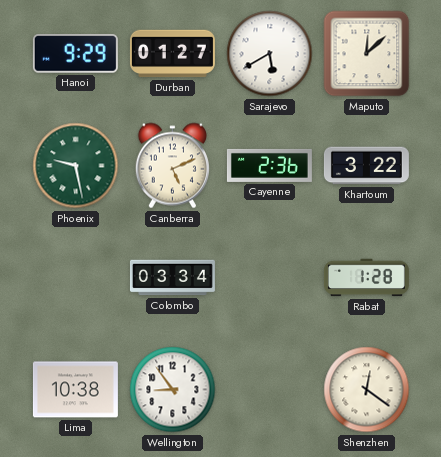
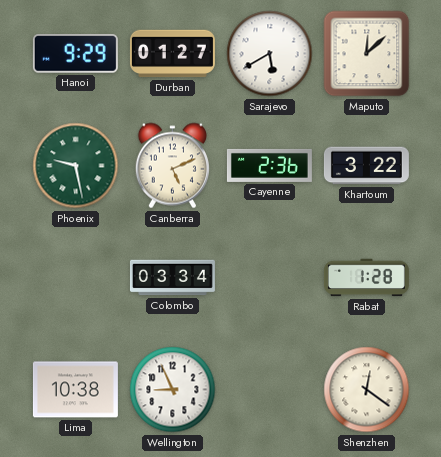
Wellington: 8:54 -> 8:56
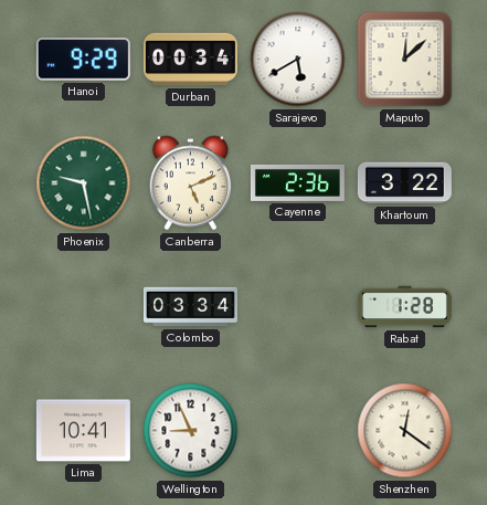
Durban: 01:27 -> 00:34
Lima: 10:38 -> 10:41
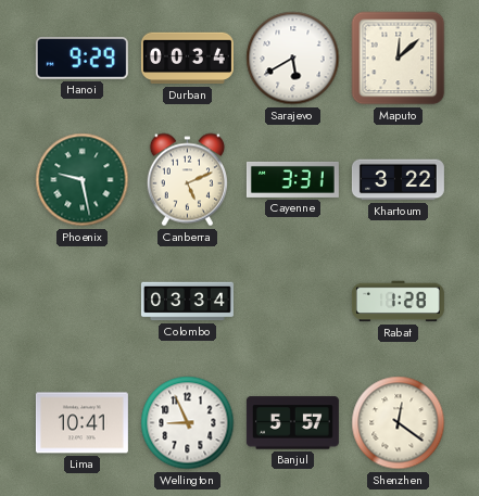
Cayenne: 2:36 -> 3:31
Banjul: none -> 5:57
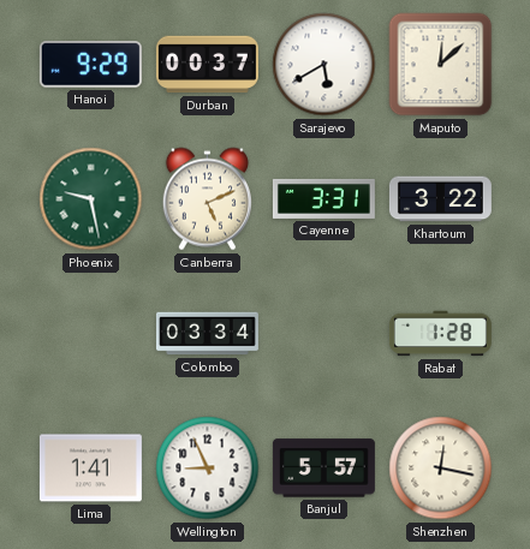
Durban: 00:34 -> 00:37
Lima: 10:41 -> 1:41
Shenzhen: 12:21 -> 12:17
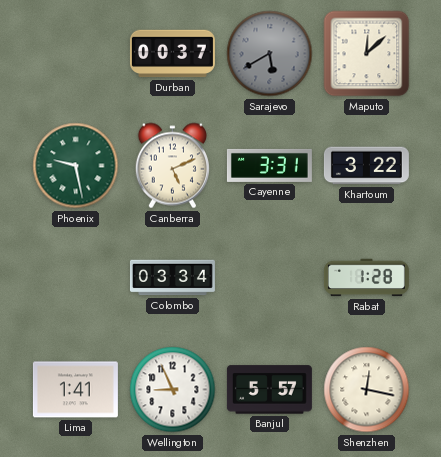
Hanoi: 9:29 -> none
Sarajevo dial: white -> grey
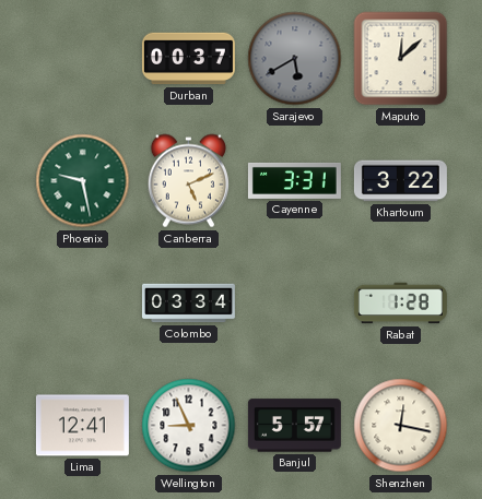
Lima: 1:41 -> 12:41
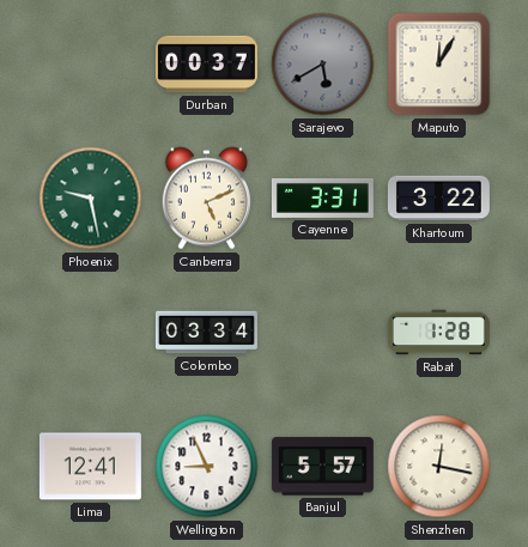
Maputo: 12:08 -> 12:05
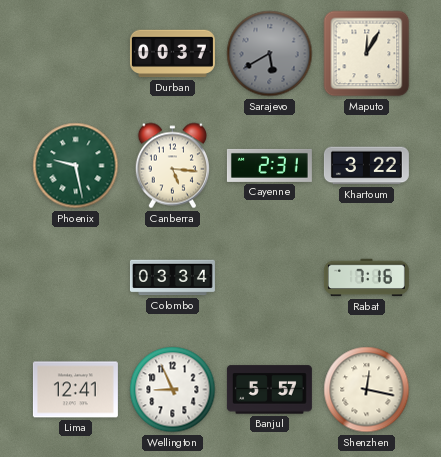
Canberra: 5:11 -> 5:16
Cayenne: 3:31 -> 2:31
Rabat: 1:28 -> 7:16
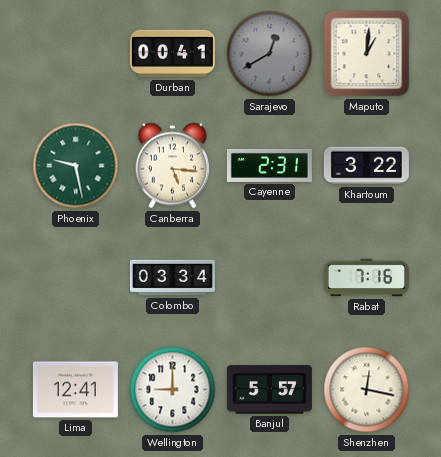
Durban: 00:37 -> 00:41
Sarajevo: 5:40 -> 12:40
Maputo: 12:05 -> 1:01
Wellington: 8:56 -> 9:00
